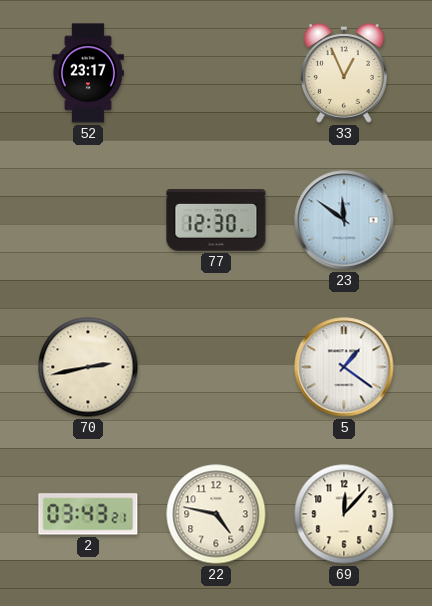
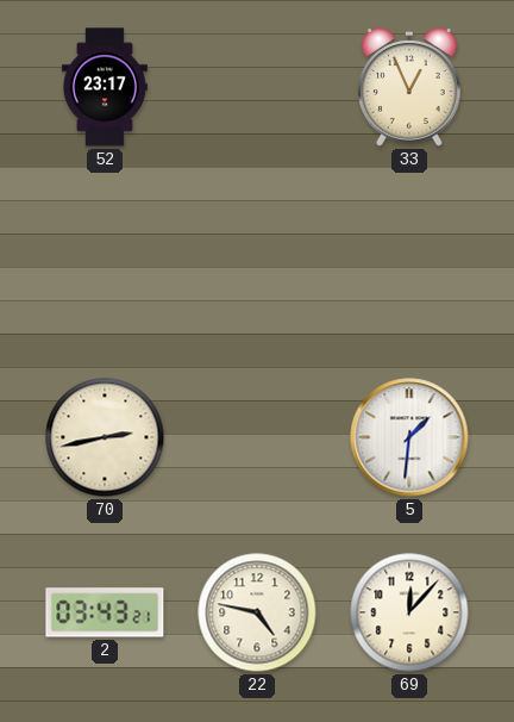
77: 12:30 -> none
23: 11:51 -> none
5: 1:21 -> 1:31
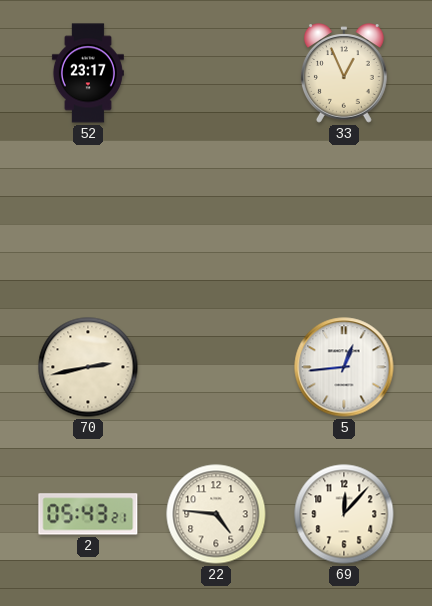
5: 1:31 -> 12:44
2: 03:43 -> 05:43
22: 4:47 -> 4:46
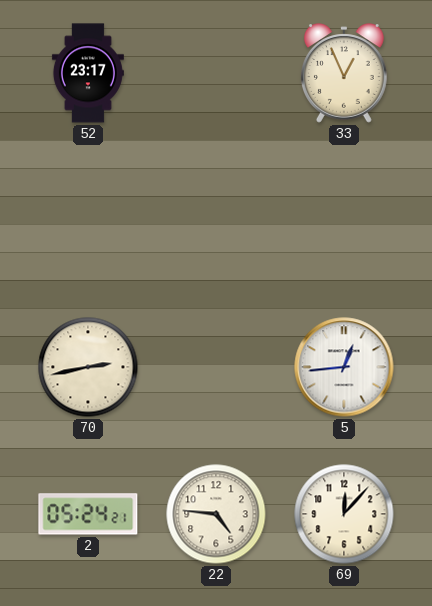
2: 05:43 -> 05:24
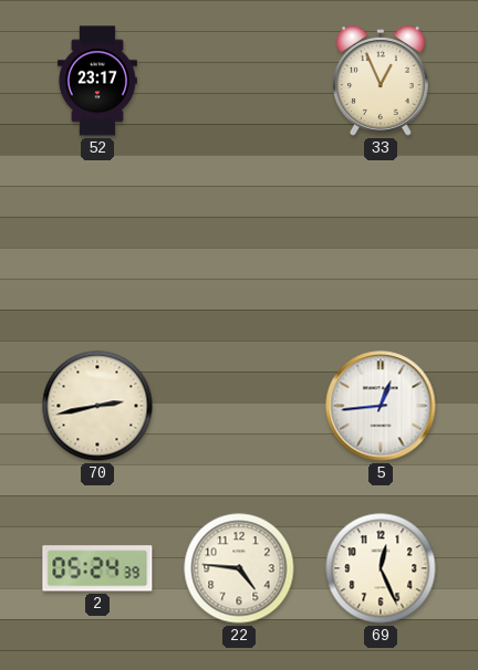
2: 05:24:21 -> 05:24:39
69: 12:07 -> 12:26
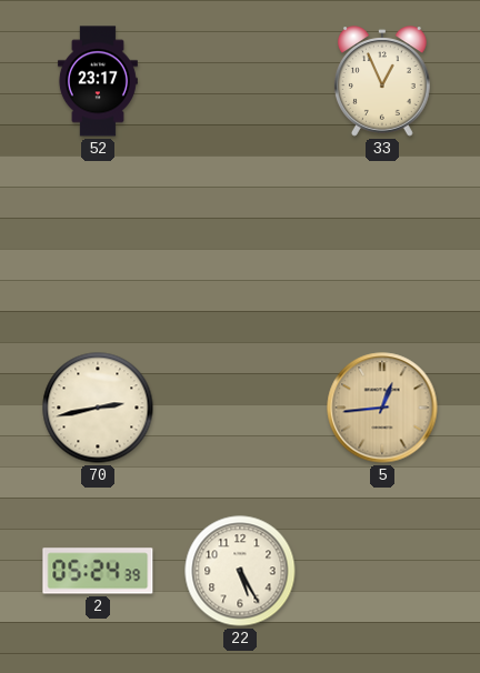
5 dial: white -> champagne
22: 4:46 -> 5:25
69: 12:26 -> none
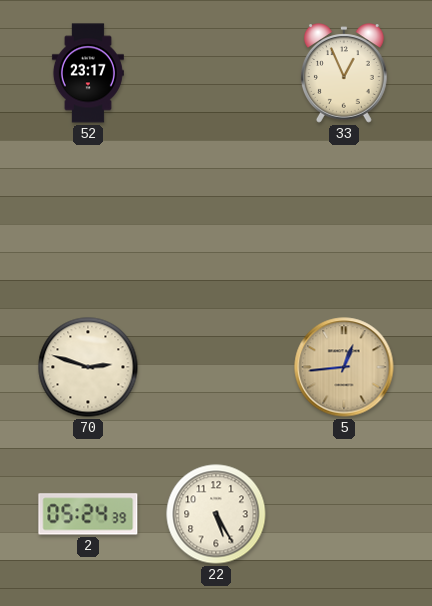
70: 2:43 -> 2:48
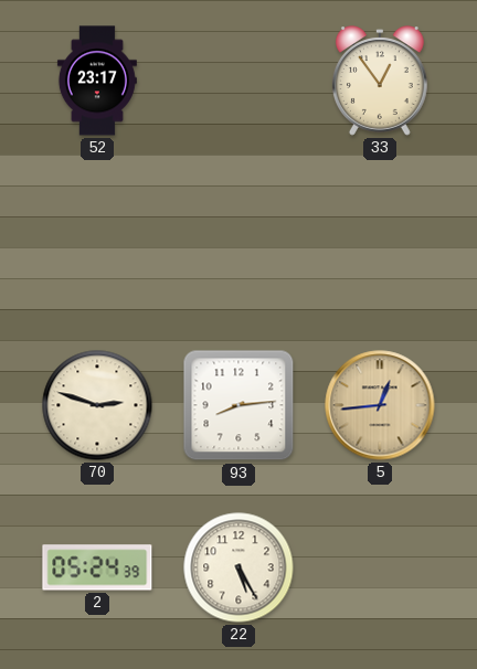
33: 12:56 -> 12:54
93: none -> 8:14
